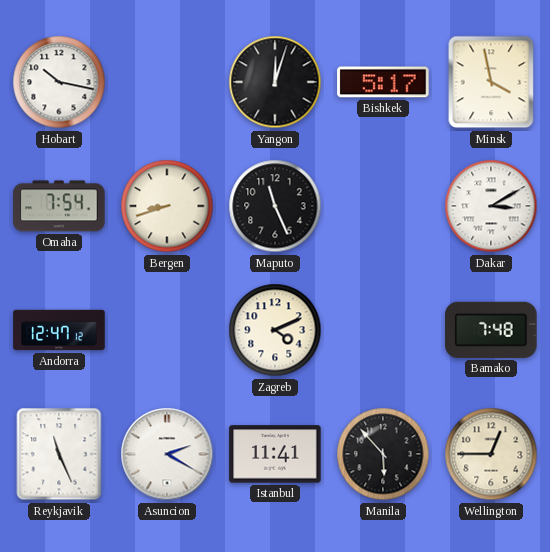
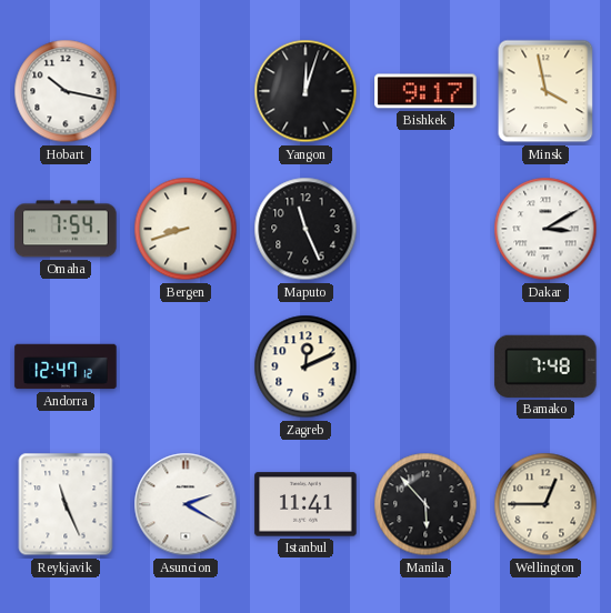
Bishkek: 5:17 -> 9:17
Zagreb: 4:11 -> 12:11
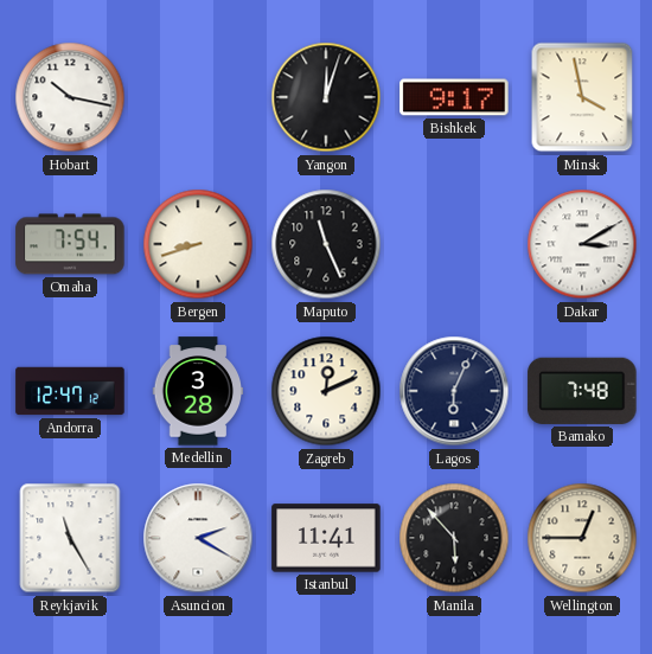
Medellin: none -> 3:28
Lagos: none -> 6:04
Reykjavik: 11:26 -> 11:25
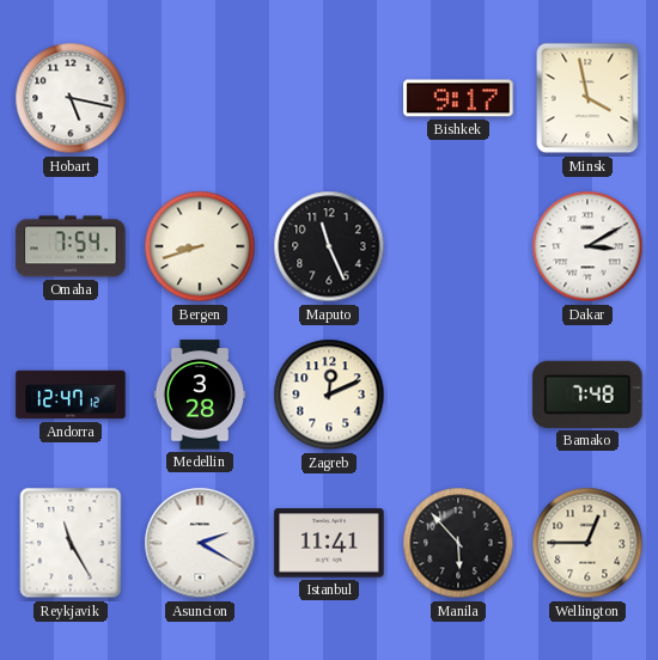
Hobart: 10:17 -> 5:17
Yangon: 12:03 -> none
Lagos: 6:04 -> none
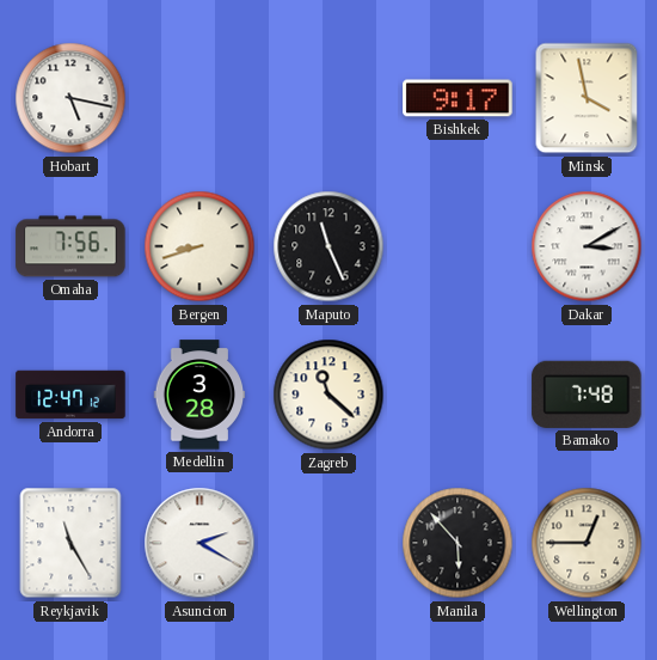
Omaha: 7:54 -> 7:56
Zagreb: 12:11 -> 11:22
Istanbul: 11:41 -> none
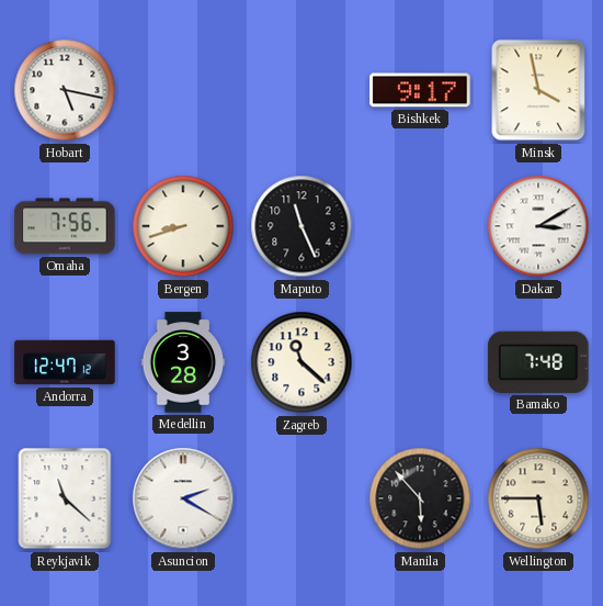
Reykjavik: 11:25 -> 11:22
Wellington: 12:45 -> 5:45
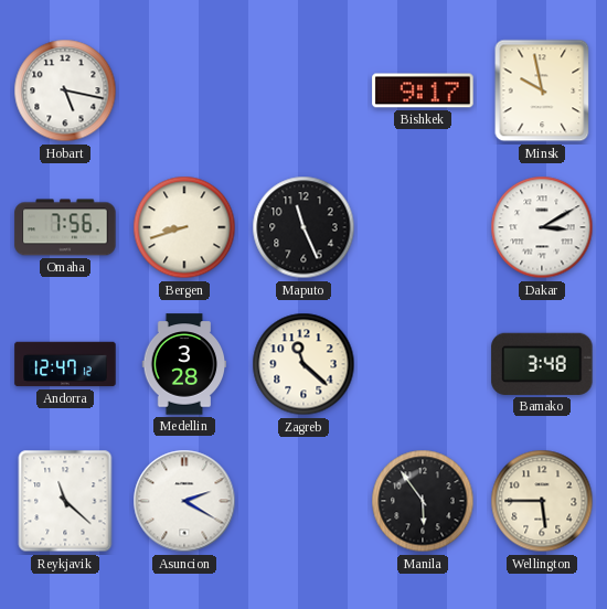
Minsk: 3:58 -> 9:58
Bamako: 7:48 -> 3:48
Manila: 5:53 -> 5:54
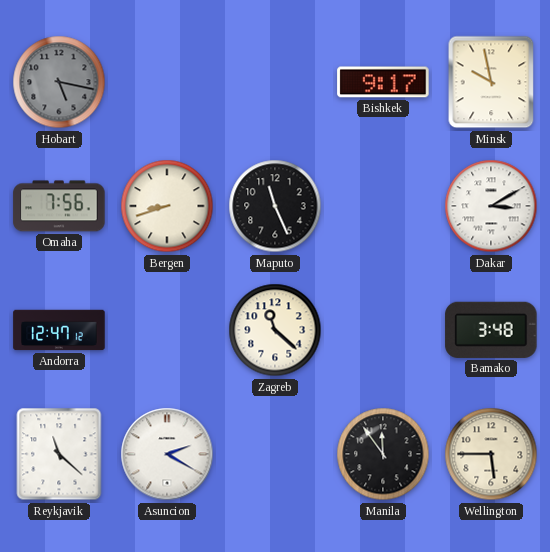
Hobart dial: white -> grey
Medellin: 3:28 -> none
Manila: 5:54 -> 11:54
